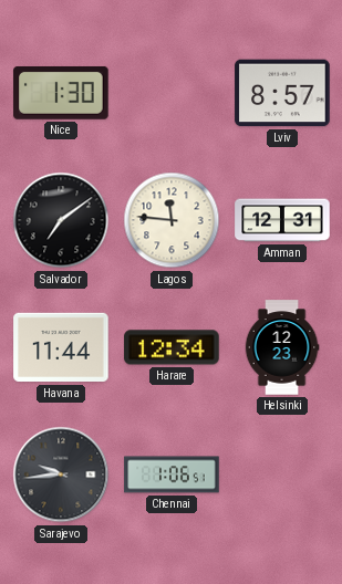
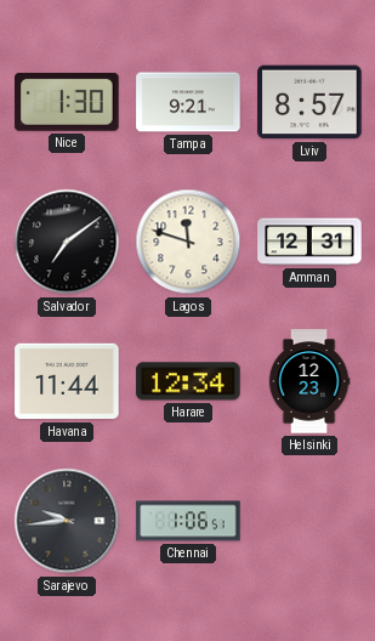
Tampa: none -> 9:21
Lagos: 11:46 -> 11:48
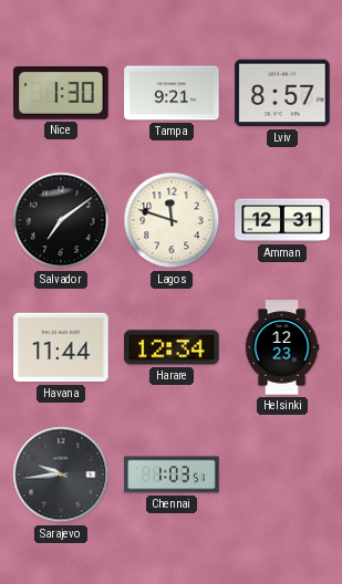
Chennai: 1:06 -> 1:03
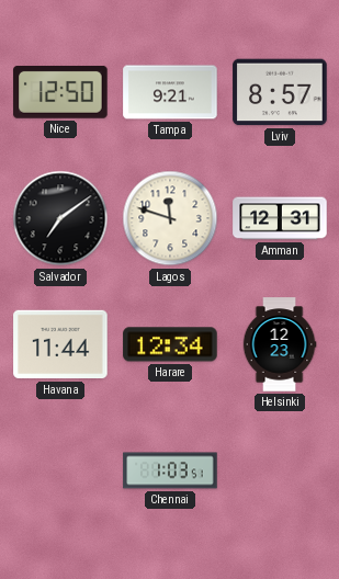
Nice: 1:30 -> 12:50
Sarajevo: 9:44 -> none
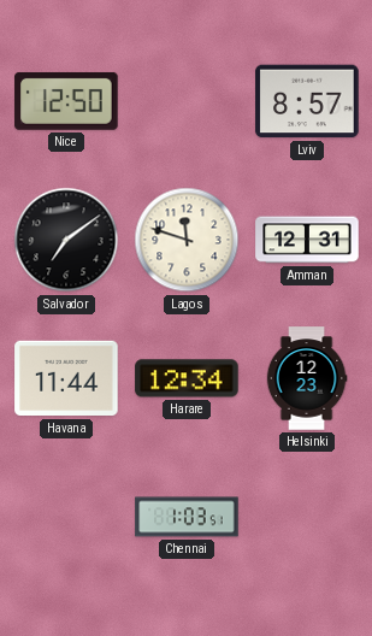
Tampa: 9:21 -> none
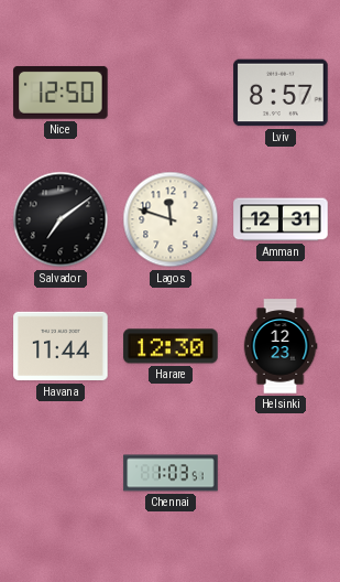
Harare: 12:34 -> 12:30
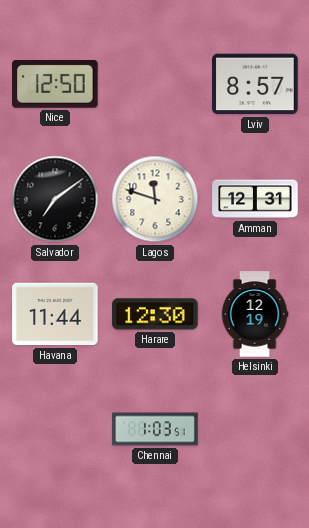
Helsinki: 12:23 -> 12:19
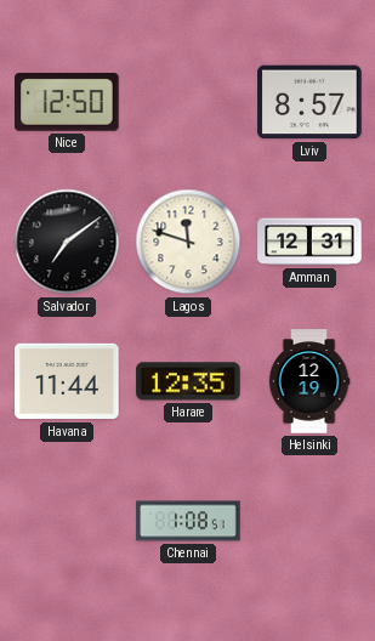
Harare: 12:30 -> 12:35
Chennai: 1:03 -> 1:08
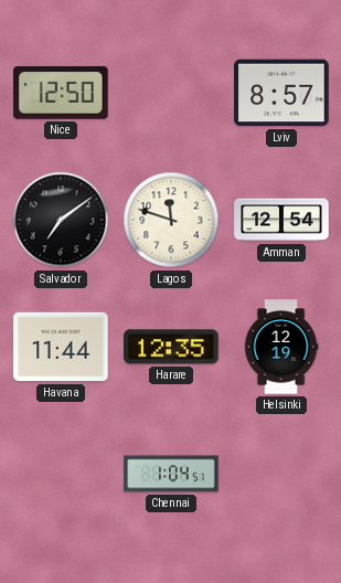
Amman: 12:31 -> 12:54
Chennai: 1:08 -> 1:04
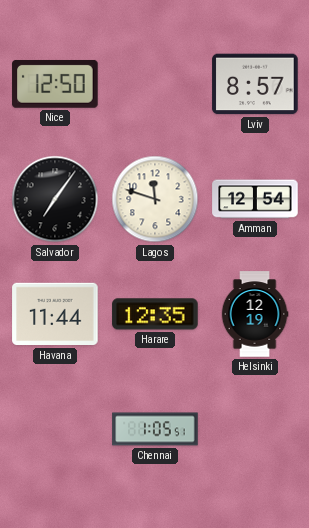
Salvador: 7:09 -> 7:06
Chennai: 1:04 -> 1:05
